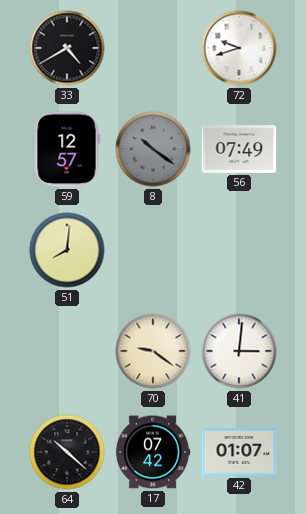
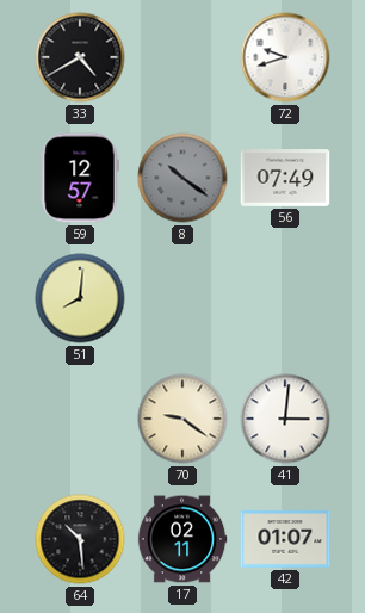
64: 10:22 -> 10:29
17: 07:42 -> 02:11
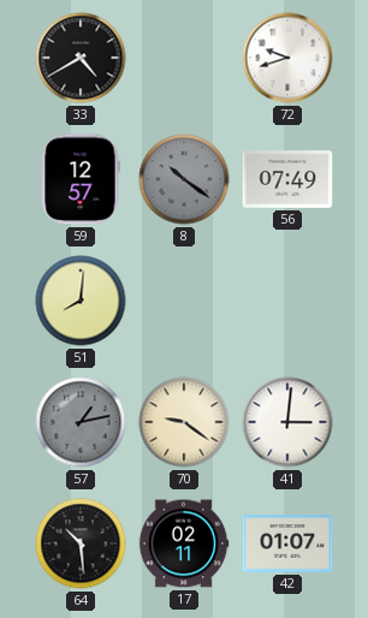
57: none -> 1:13
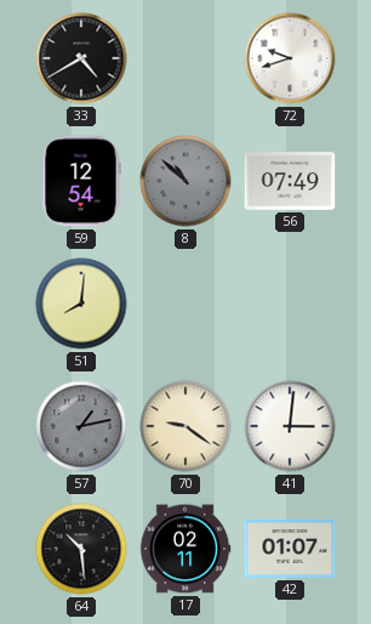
59: 12:57 -> 12:54
8: 10:21 -> 10:52
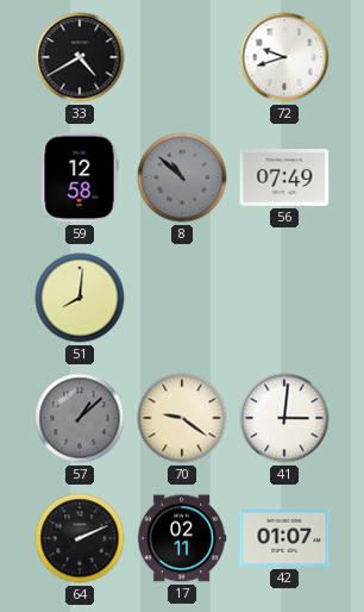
59: 12:54 -> 12:58
57: 1:13 -> 1:08
64: 10:29 -> 2:11
